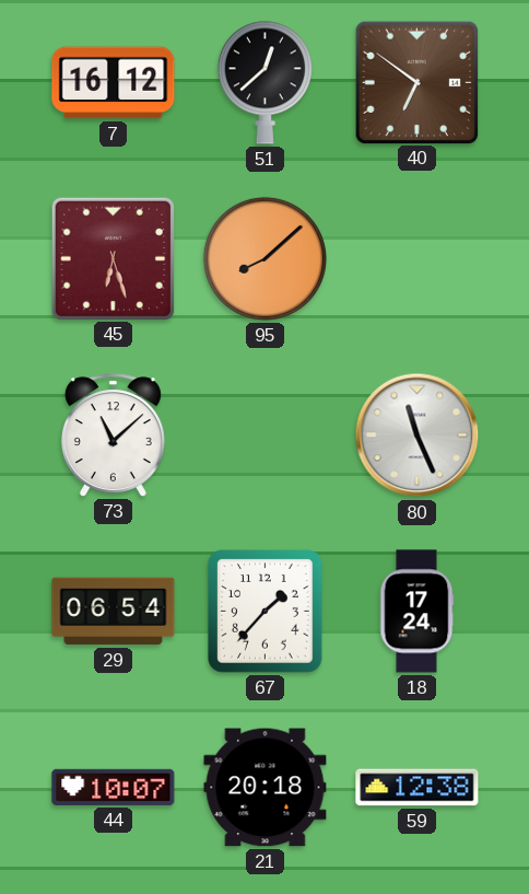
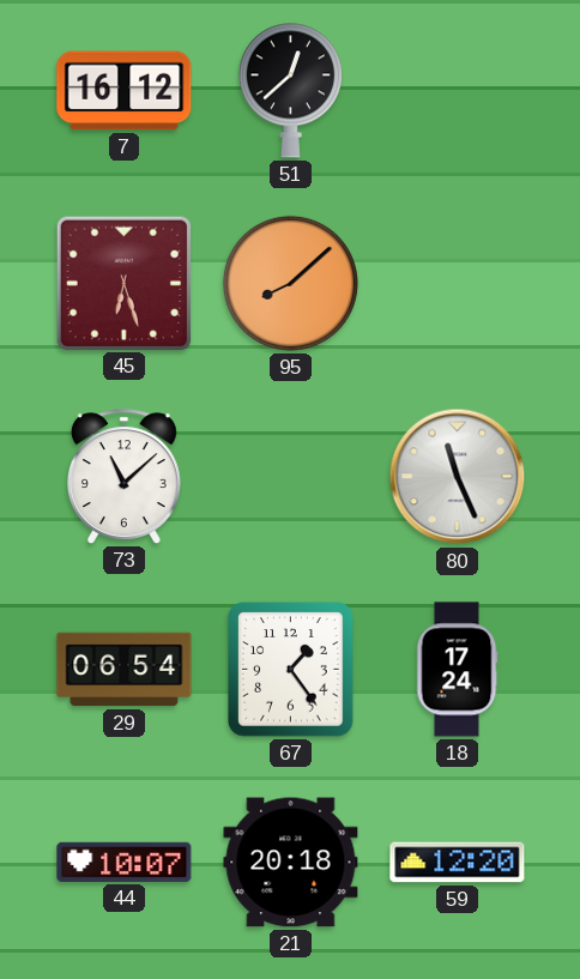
40: 6:51 -> none
67: 1:37 -> 1:24
59: 12:38 -> 12:20
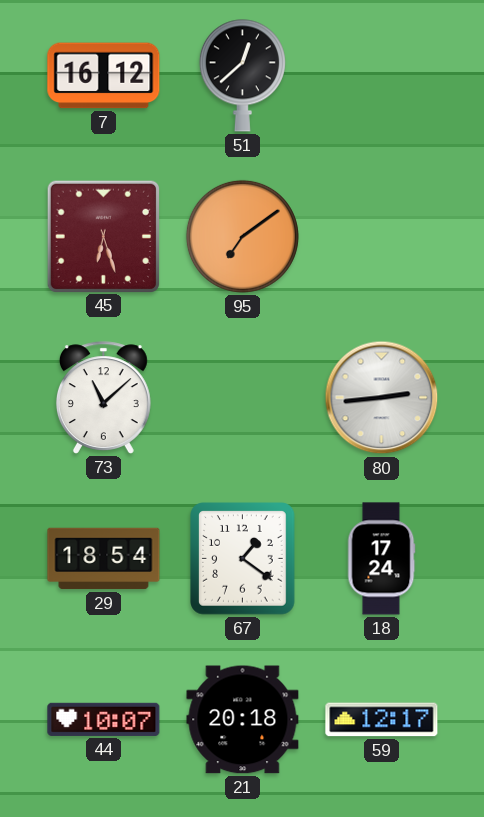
95: 8:08 -> 7:09
80: 11:26 -> 2:44
29: 06:54 -> 18:54
67: 1:24 -> 1:21
59: 12:20 -> 12:17
